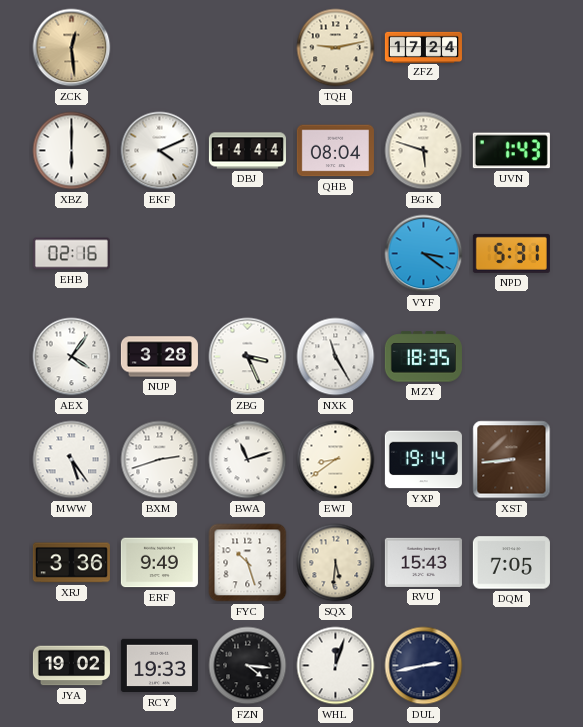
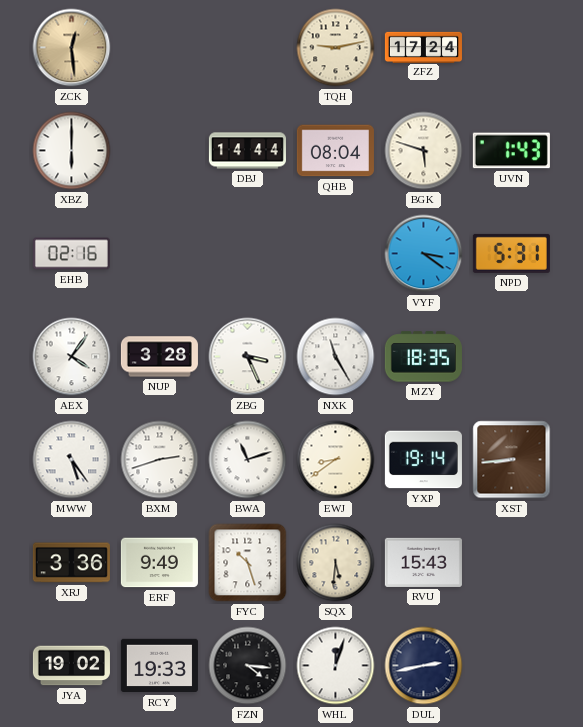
EKF: 4:11 -> none
DQM: 7:05 -> none
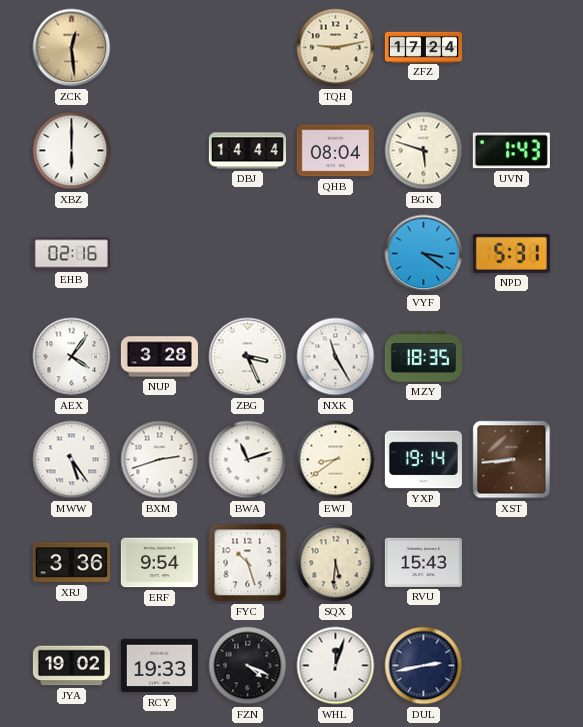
ERF: 9:49 -> 9:54
FZN: 4:16 -> 4:19
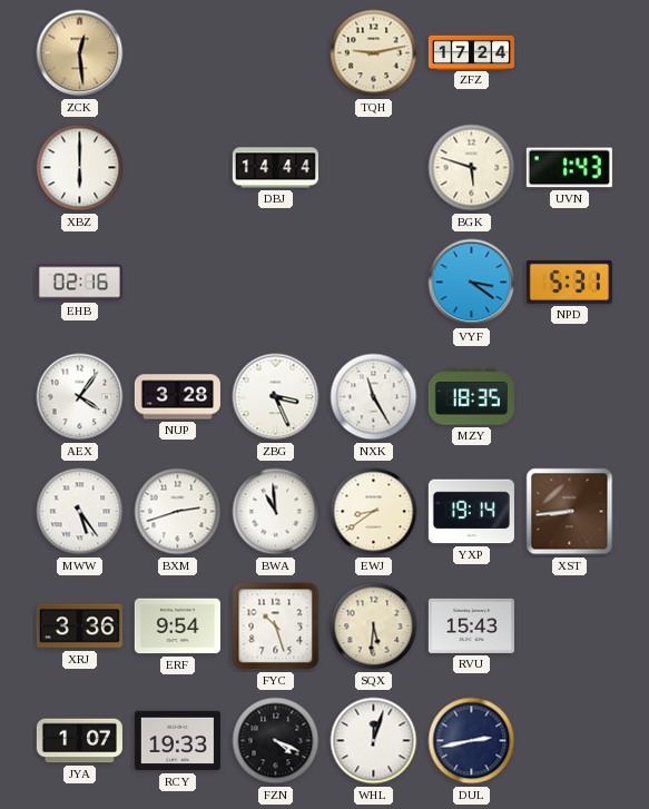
QHB: 08:04 -> none
BWA: 11:12 -> 10:59
JYA: 19:02 -> 1:07
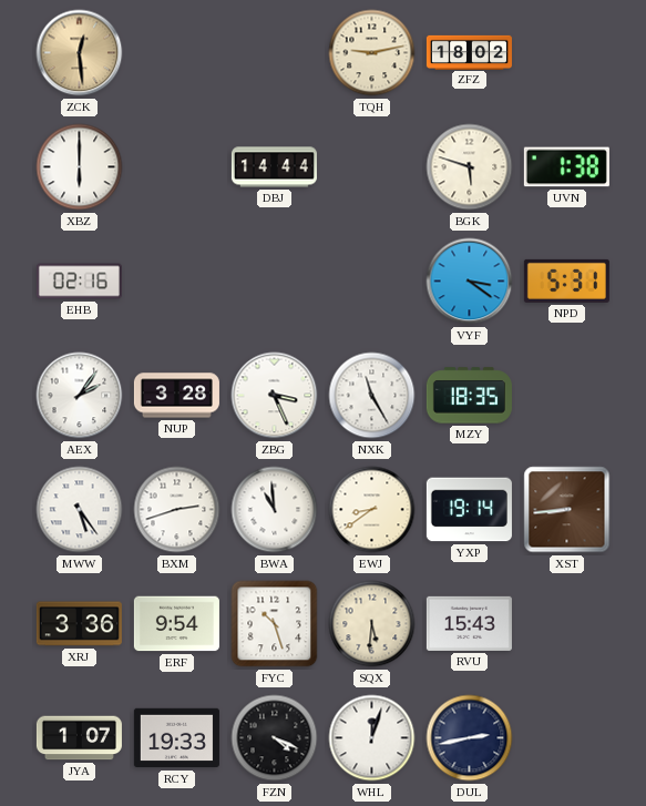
ZFZ: 17:24 -> 18:02
UVN: 1:43 -> 1:38
AEX: 4:06 -> 2:06
